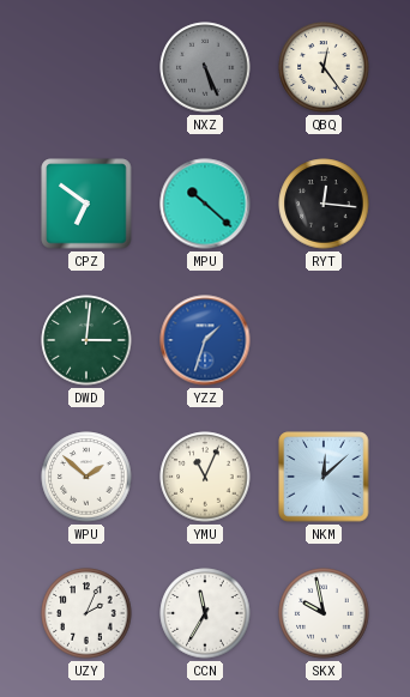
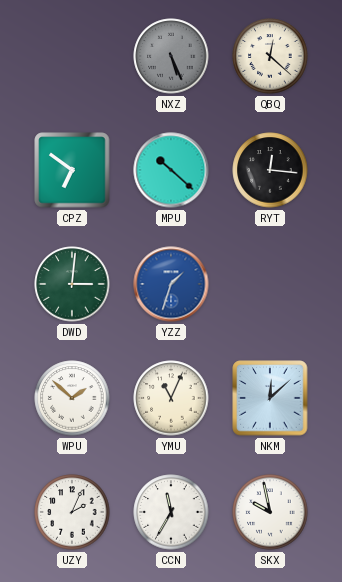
QBQ: 12:24 -> 12:22
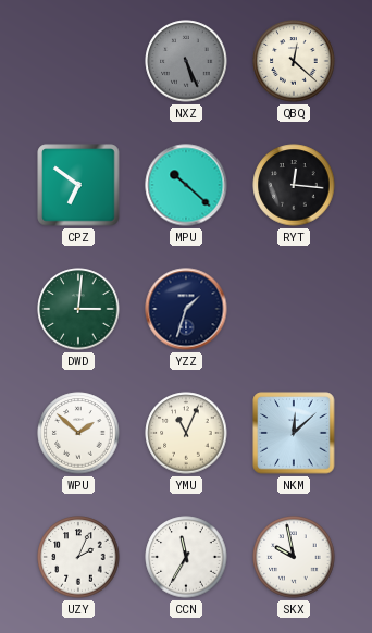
YZZ dial: blue -> navy
